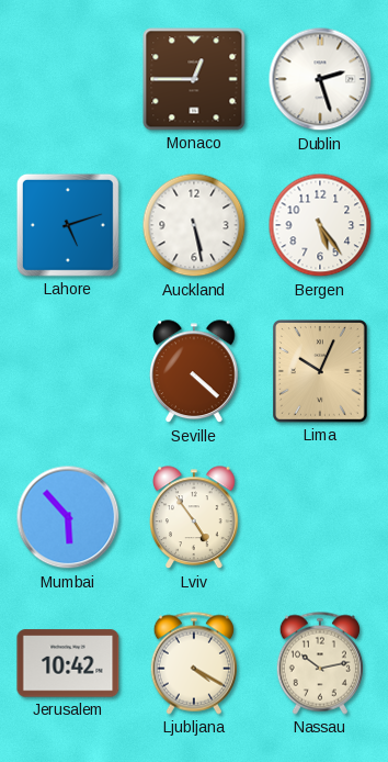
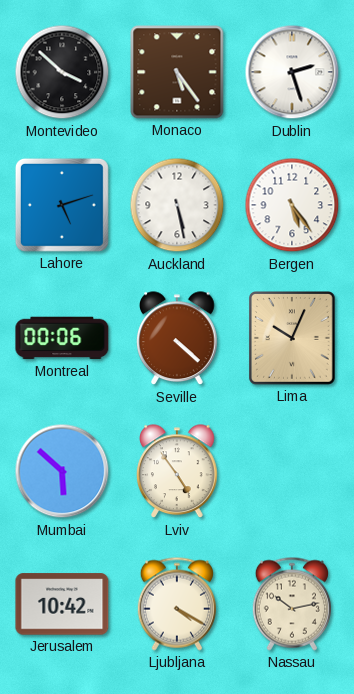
Montevideo: none -> 3:52
Monaco: 12:45 -> 5:24
Montreal: none -> 00:06
Mumbai: 5:53 -> 5:52
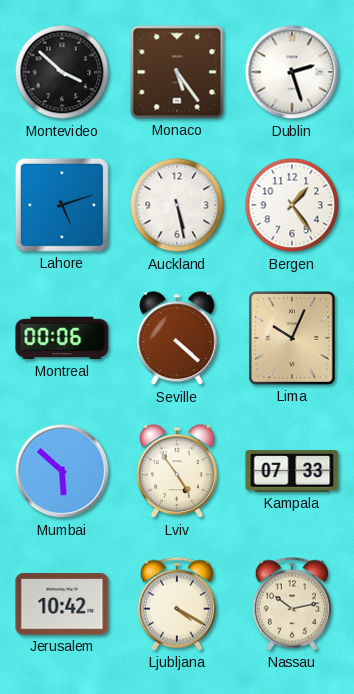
Bergen: 5:24 -> 1:24
Kampala: none -> 07:33
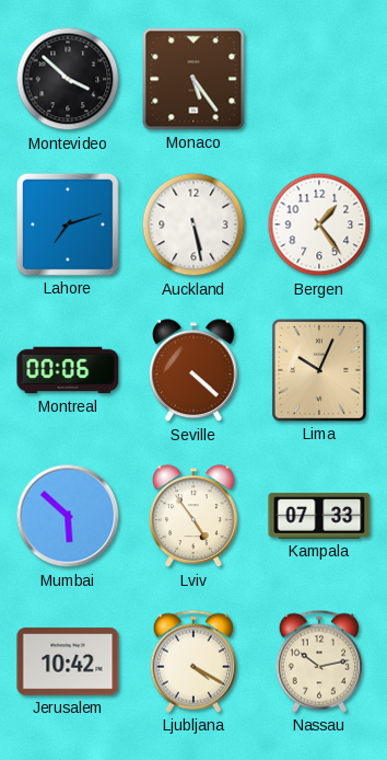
Dublin: 2:27 -> none
Lahore: 5:12 -> 7:12
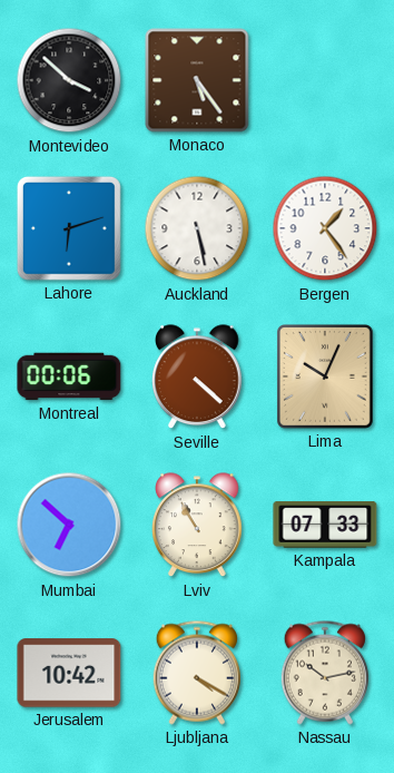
Lahore: 7:12 -> 6:12
Mumbai: 5:52 -> 6:52
Lviv: 4:54 -> 10:55
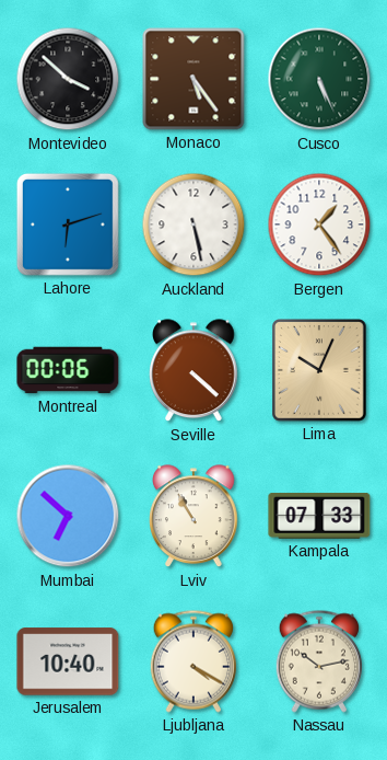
Cusco: none -> 5:26
Jerusalem: 10:42 -> 10:40
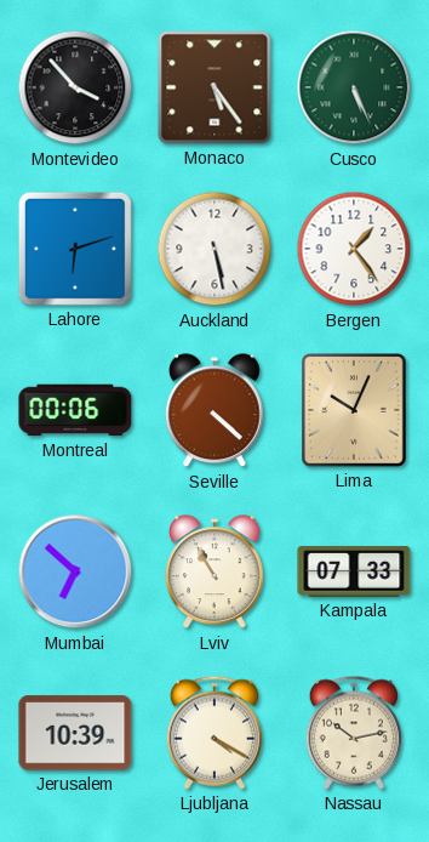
Montevideo: 3:52 -> 3:53
Jerusalem: 10:40 -> 10:39
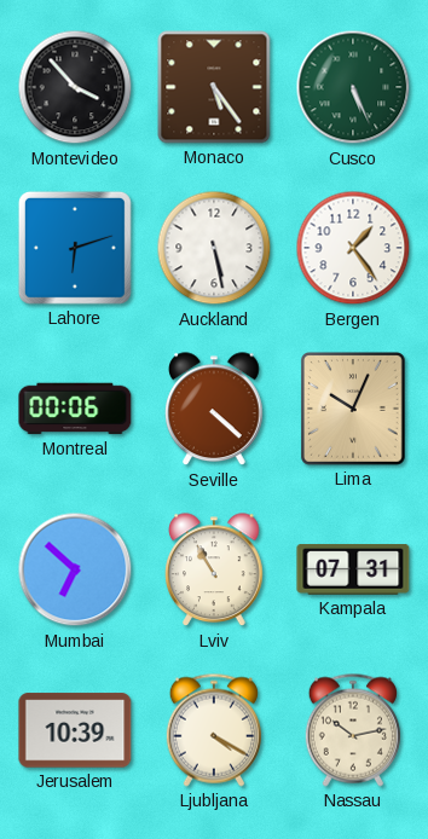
Kampala: 07:33 -> 07:31
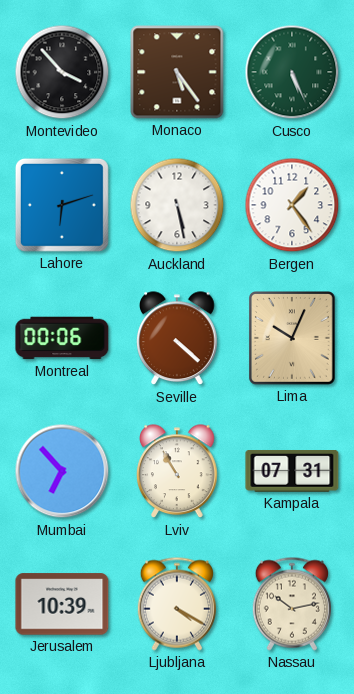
Mumbai: 6:52 -> 6:53
